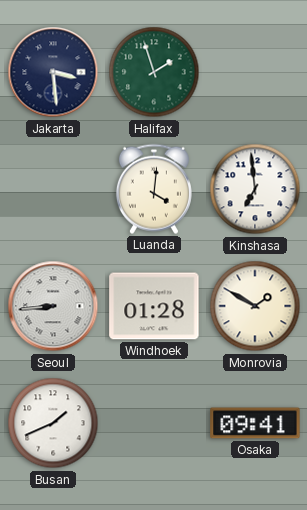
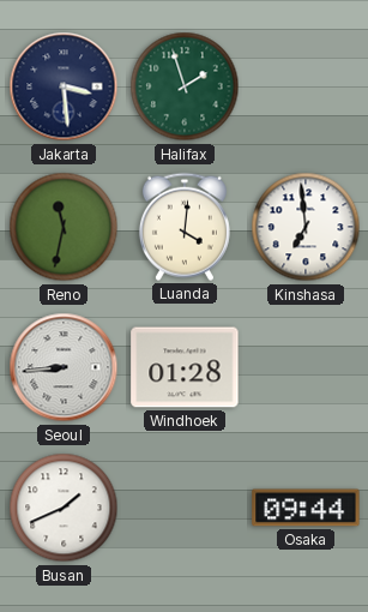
Reno: none -> 11:32
Monrovia: 1:50 -> none
Osaka: 09:41 -> 09:44
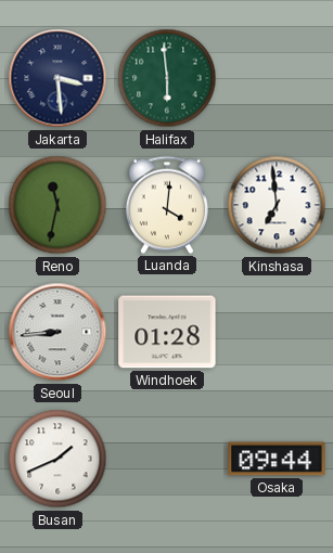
Halifax: 1:57 -> 5:59
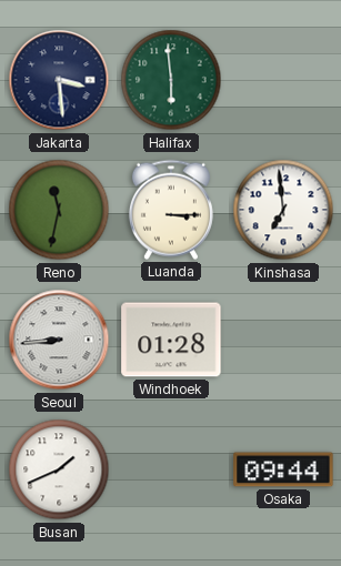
Luanda: 4:01 -> 3:15
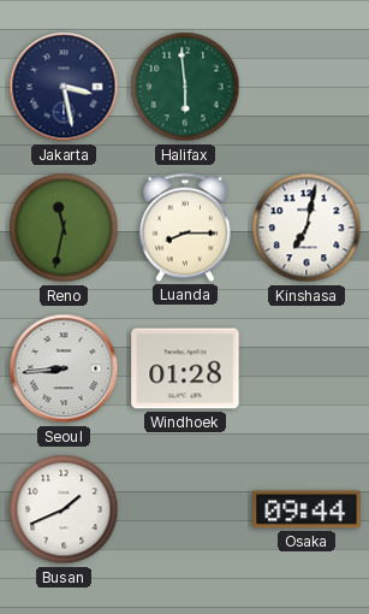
Jakarta: 3:29 -> 3:28
Luanda: 3:15 -> 8:15
Kinshasa: 6:59 -> 7:02
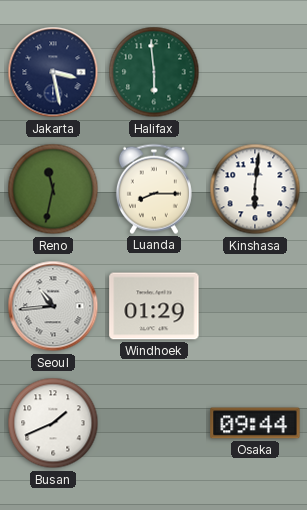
Kinshasa: 7:02 -> 6:01
Seoul: 8:44 -> 10:44
Windhoek: 01:28 -> 01:29
